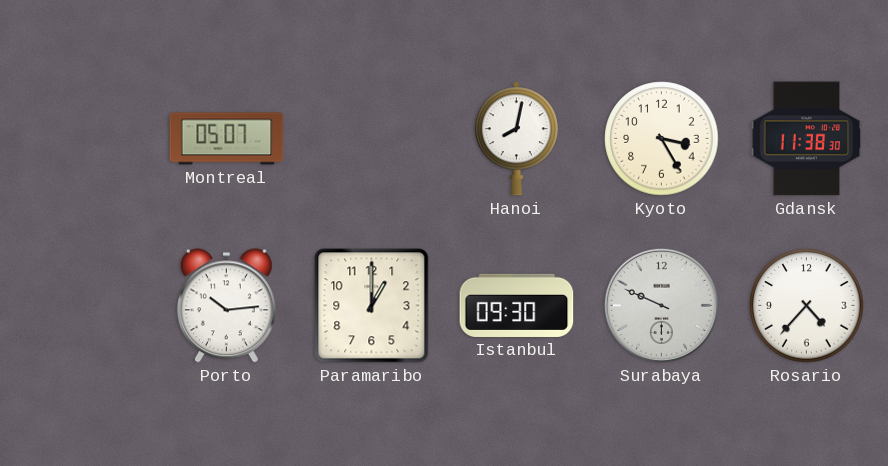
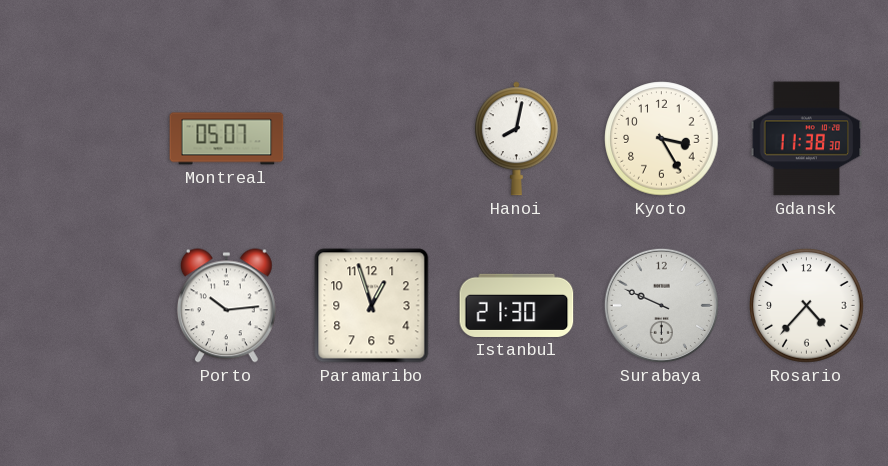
Paramaribo: 1:00 -> 12:57
Istanbul: 09:30 -> 21:30
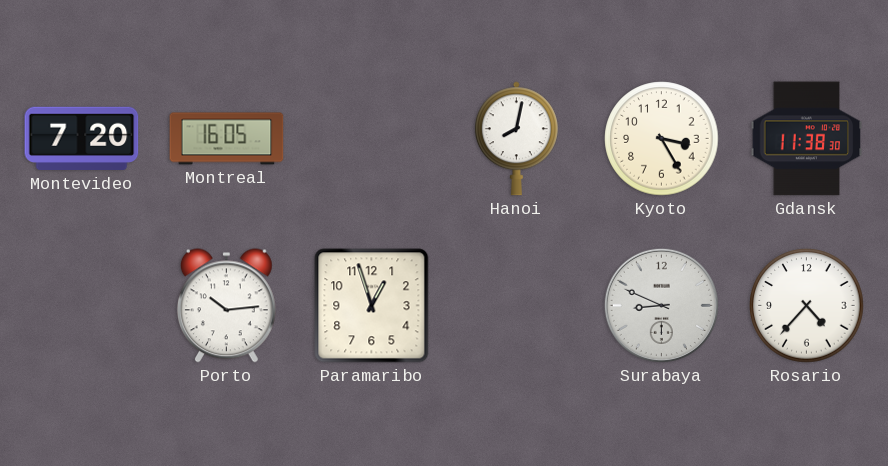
Montevideo: none -> 7:20
Montreal: 05:07 -> 16:05
Istanbul: 21:30 -> none
Surabaya: 9:49 -> 8:49
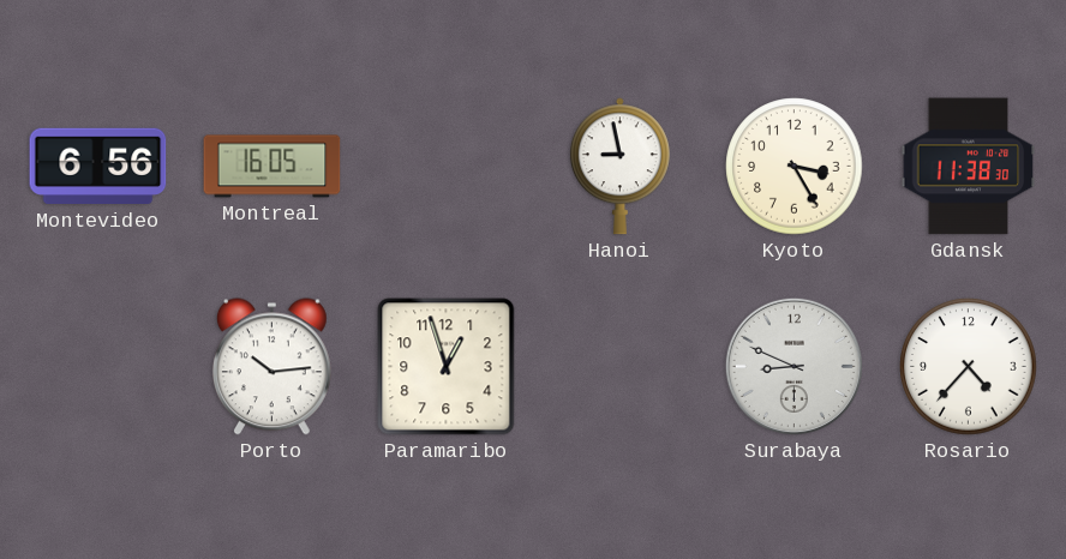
Montevideo: 7:20 -> 6:56
Hanoi: 8:02 -> 8:58
